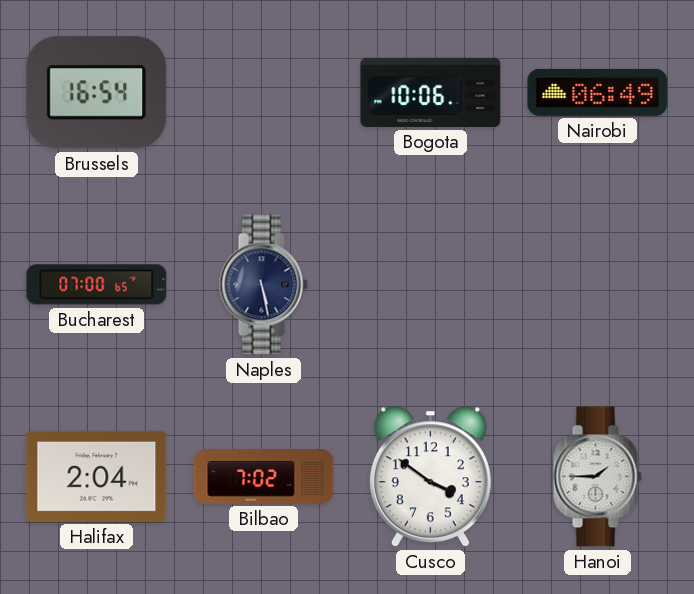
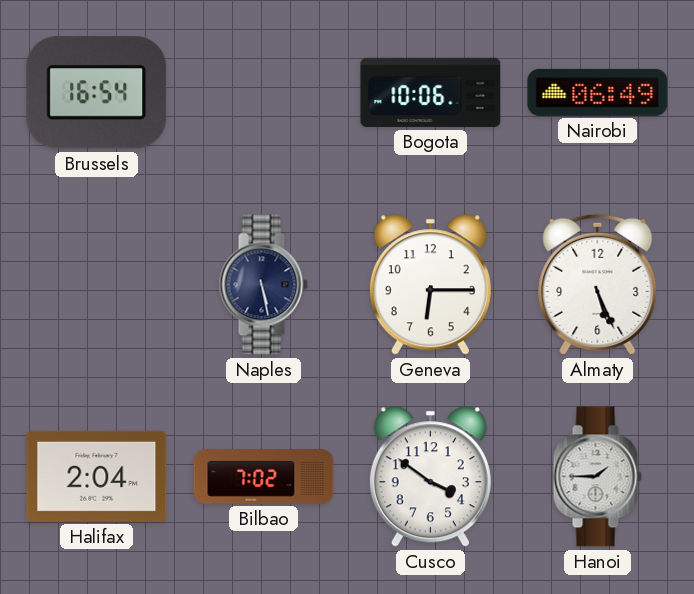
Bucharest: 07:00 -> none
Geneva: none -> 6:15
Almaty: none -> 5:26
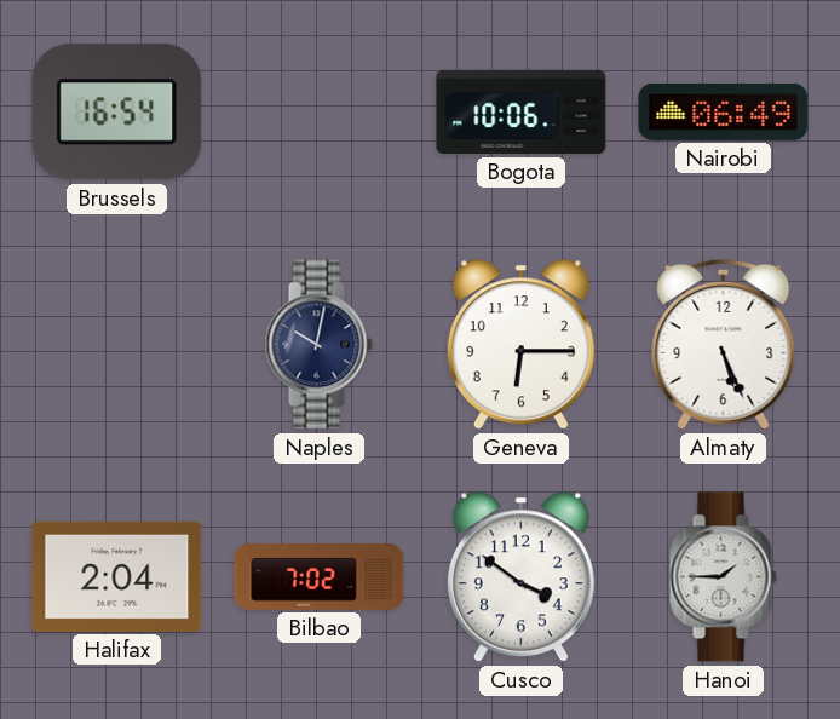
Naples: 5:28 -> 10:02
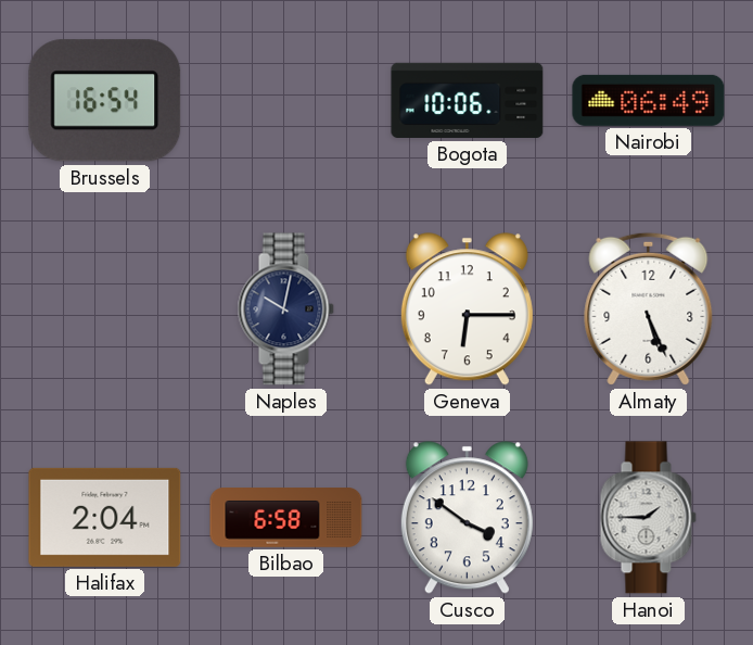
Bilbao: 7:02 -> 6:58
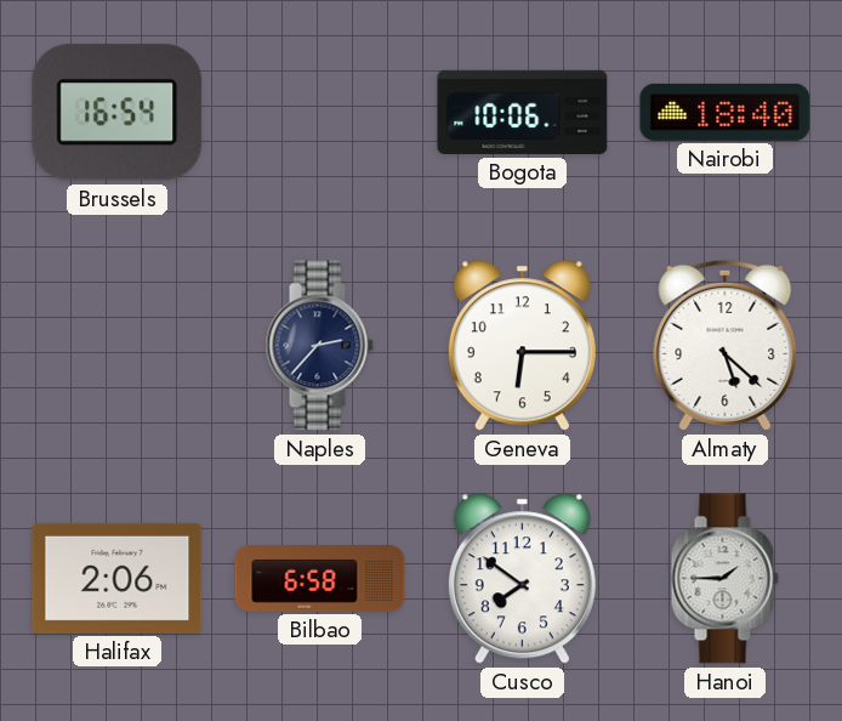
Nairobi: 06:49 -> 18:40
Naples: 10:02 -> 2:37
Almaty: 5:26 -> 5:22
Halifax: 2:04 -> 2:06
Cusco: 3:51 -> 7:51
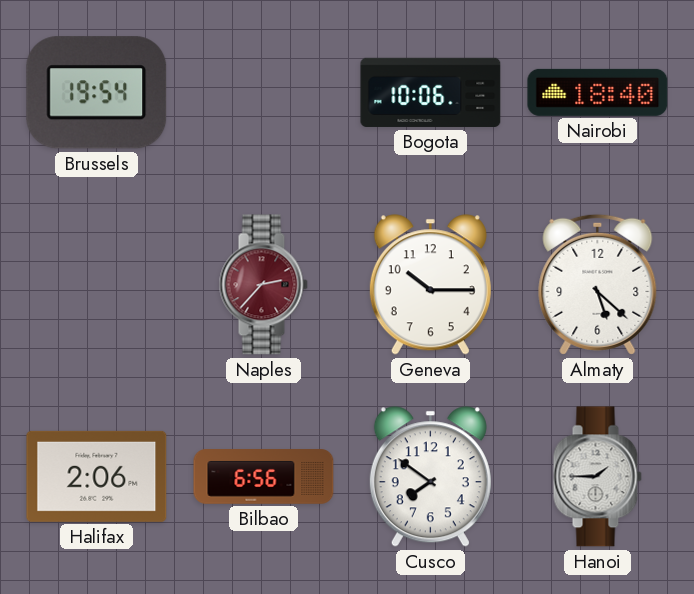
Brussels: 16:54 -> 19:54
Naples dial: navy -> burgundy
Geneva: 6:15 -> 10:15
Bilbao: 6:58 -> 6:56
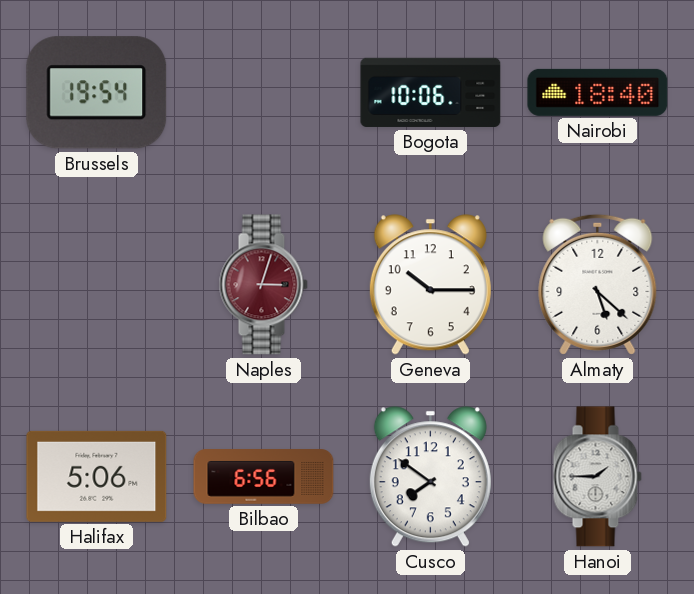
Naples: 2:37 -> 3:03
Halifax: 2:06 -> 5:06
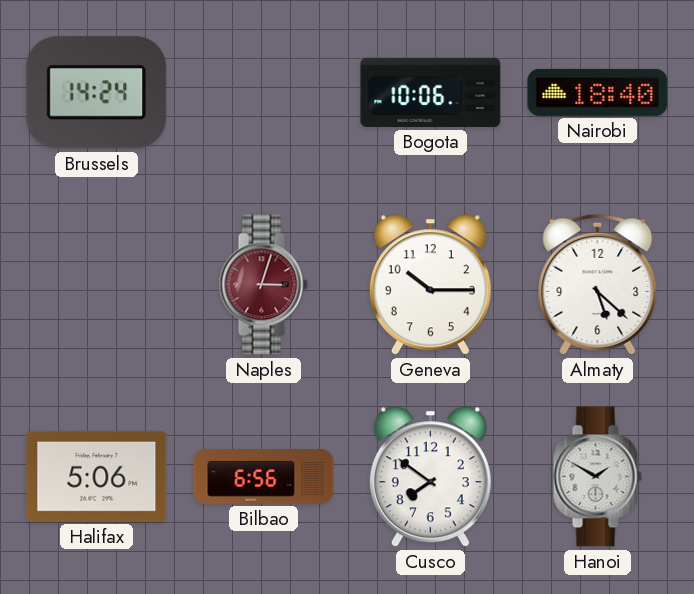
Brussels: 19:54 -> 14:24
Hanoi: 1:45 -> 1:50
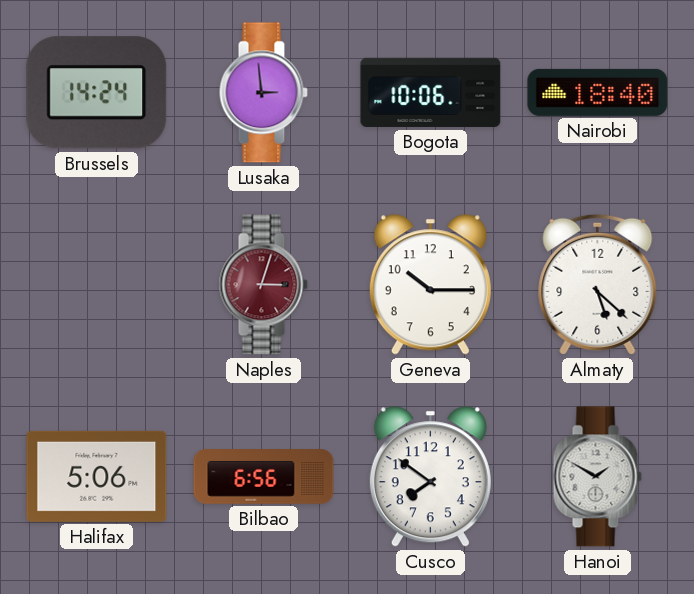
Lusaka: none -> 2:59
